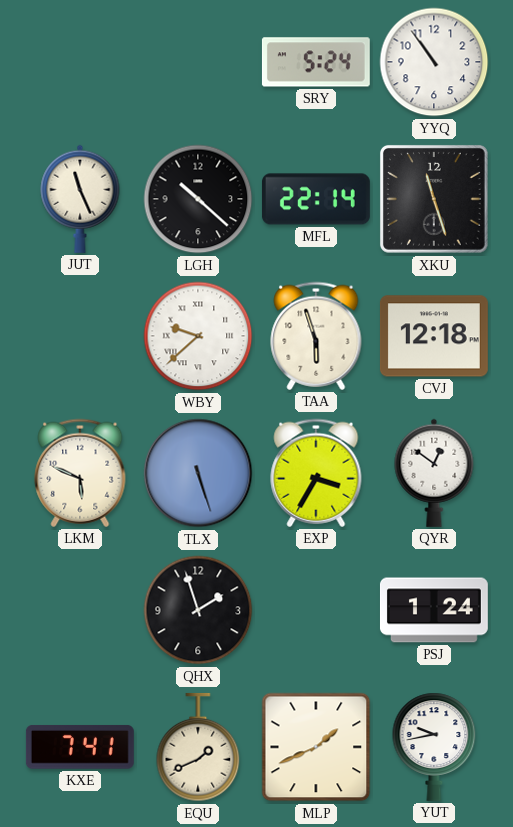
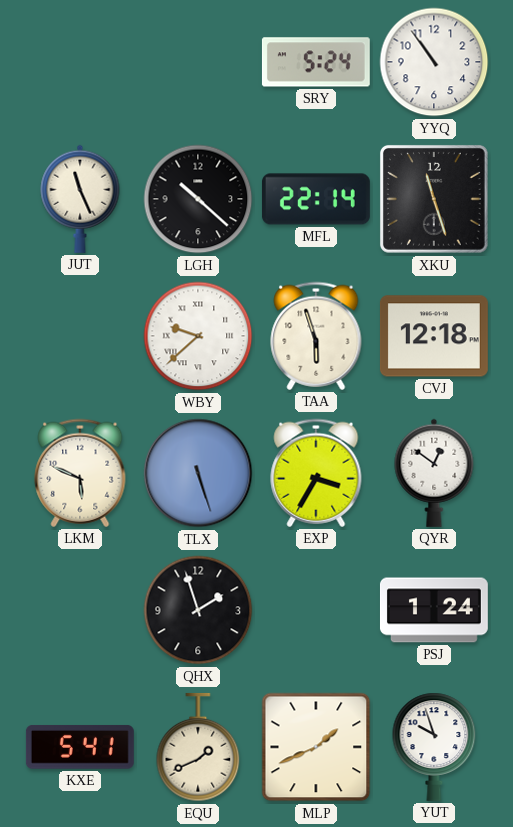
KXE: 7:41 -> 5:41
YUT: 9:43 -> 9:57
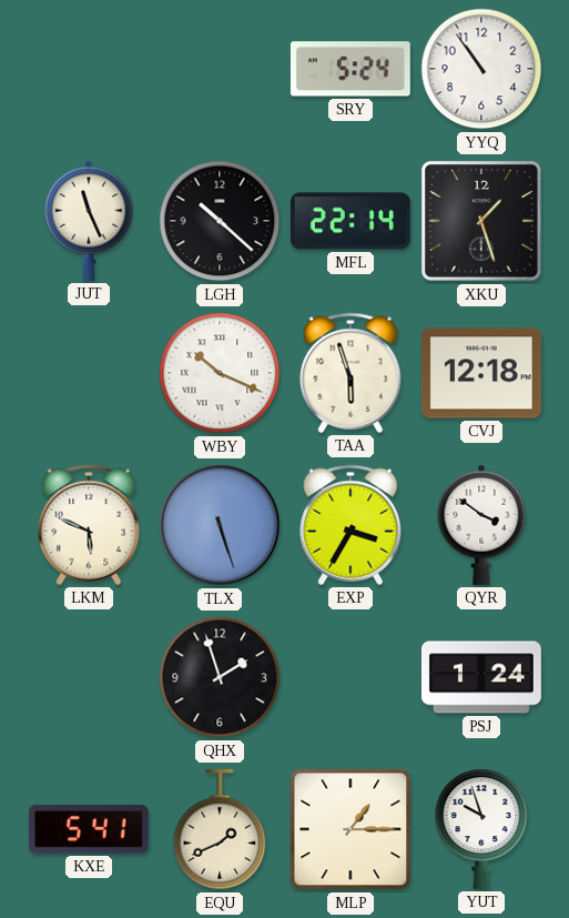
XKU: 11:27 -> 1:27
WBY: 9:38 -> 10:19
QYR: 12:51 -> 3:51
MLP: 1:41 -> 1:15
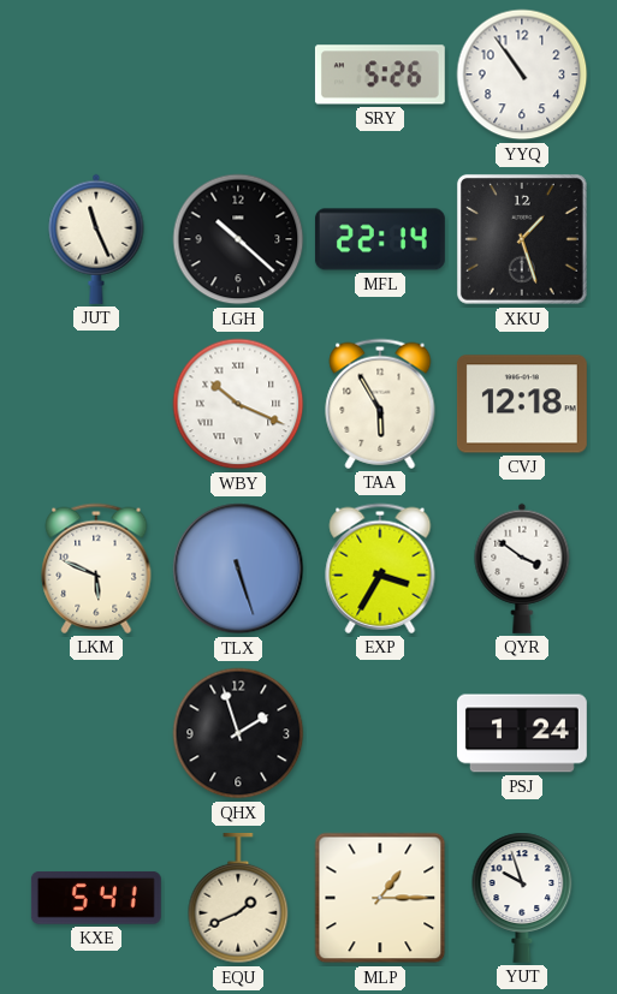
SRY: 5:24 -> 5:26
TAA: 5:57 -> 5:55
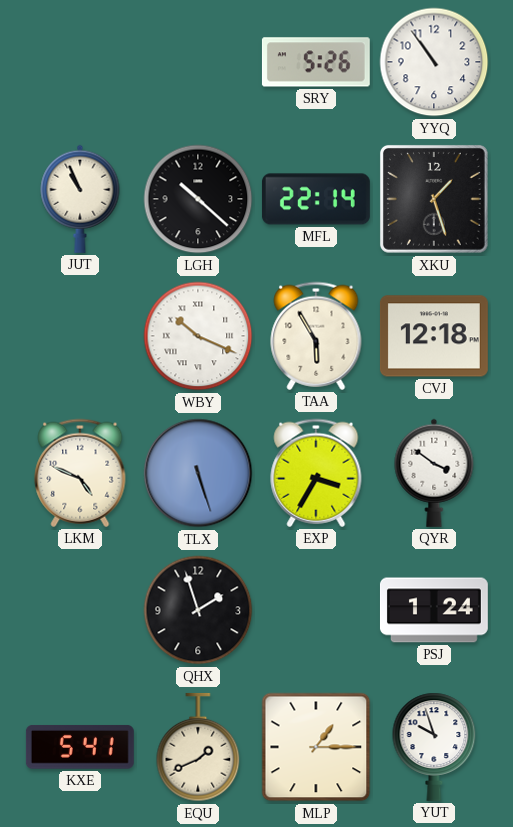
JUT: 11:26 -> 10:56
LKM: 5:49 -> 4:49
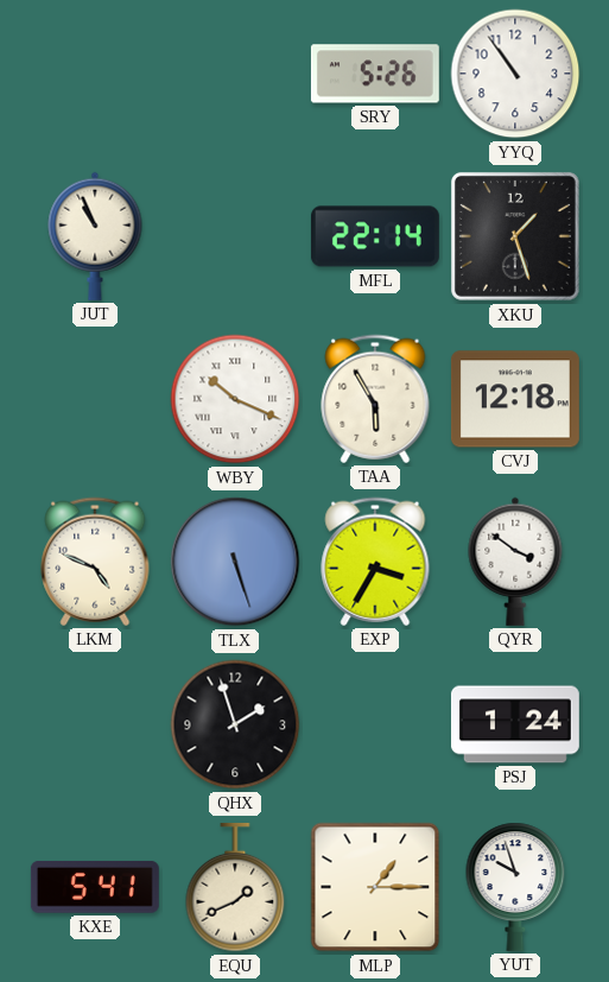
LGH: 10:22 -> none
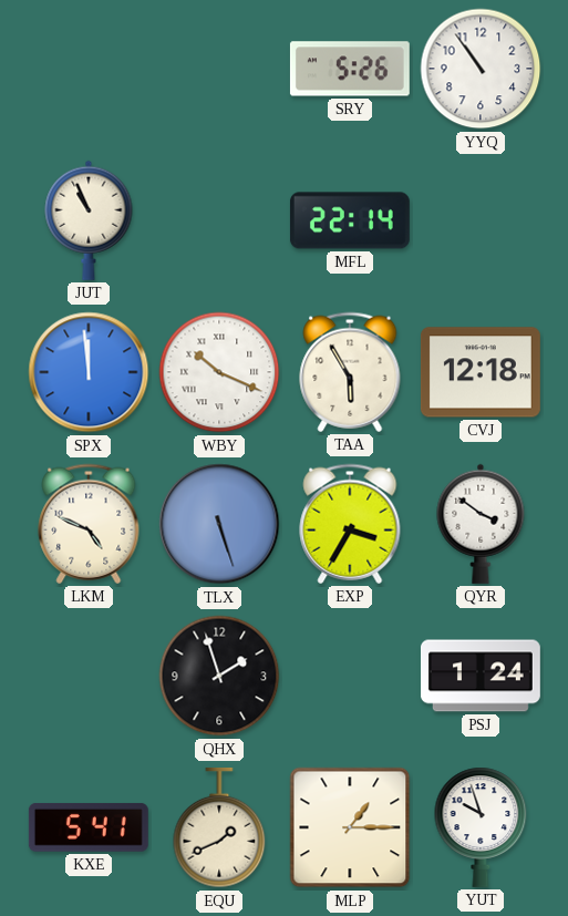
XKU: 1:27 -> none
SPX: none -> 11:59
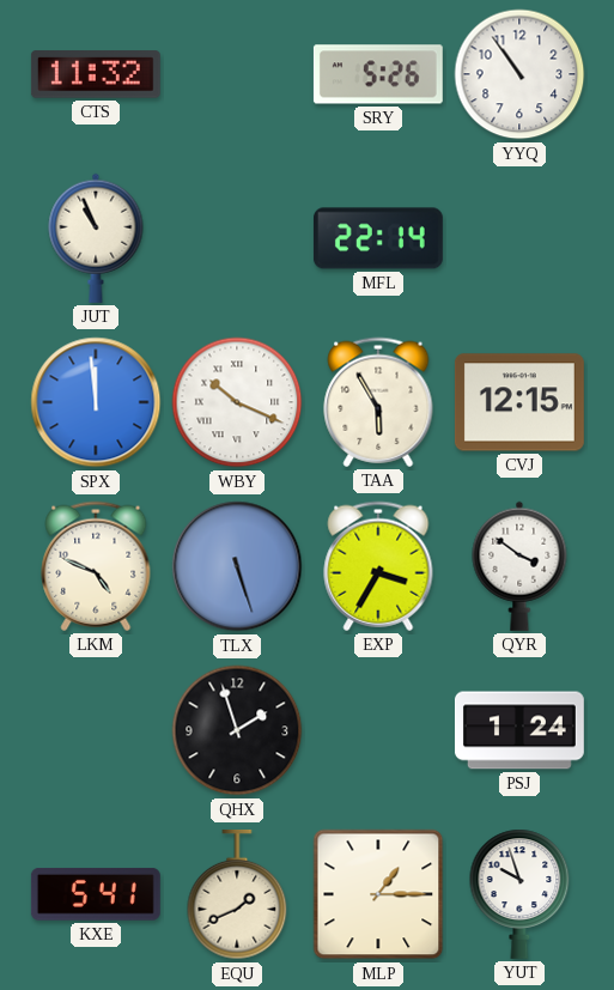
CTS: none -> 11:32
CVJ: 12:18 -> 12:15
